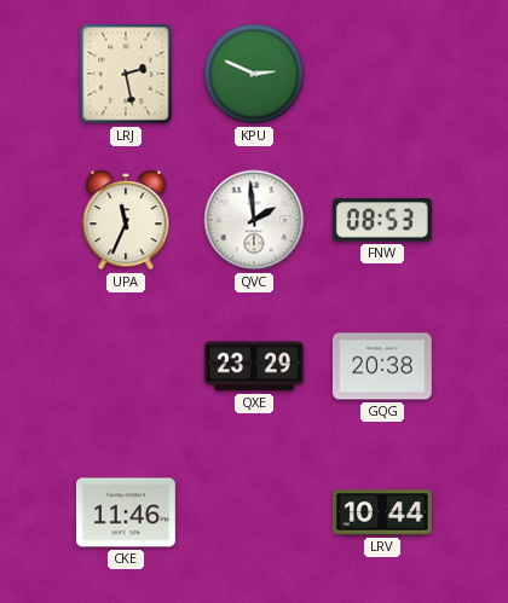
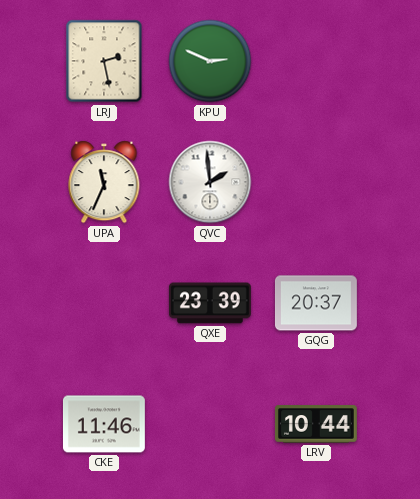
FNW: 08:53 -> none
QXE: 23:29 -> 23:39
GQG: 20:38 -> 20:37
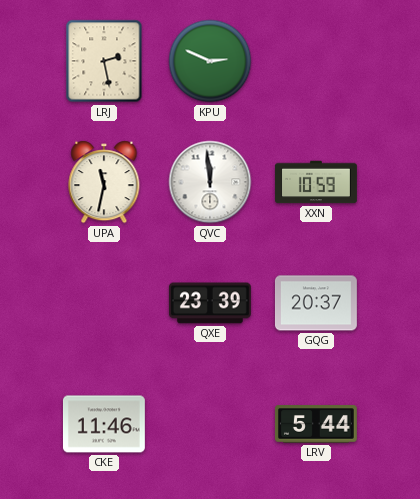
UPA: 11:34 -> 11:32
QVC: 1:59 -> 11:59
XXN: none -> 10:59
LRV: 10:44 -> 5:44
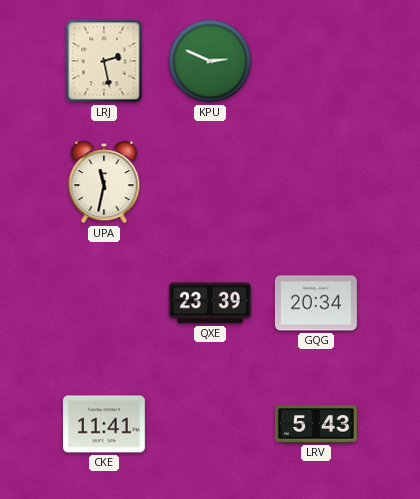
QVC: 11:59 -> none
XXN: 10:59 -> none
GQG: 20:37 -> 20:34
CKE: 11:46 -> 11:41
LRV: 5:44 -> 5:43
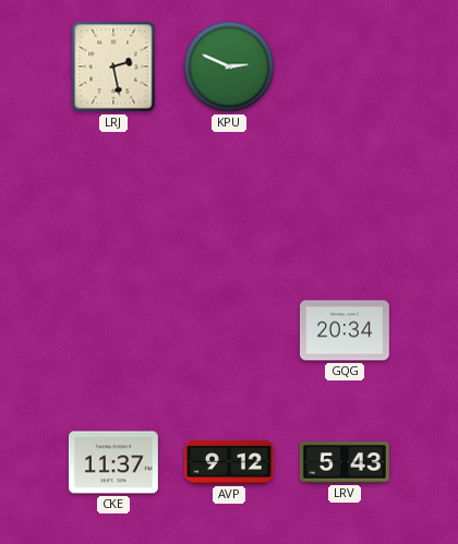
UPA: 11:32 -> none
QXE: 23:39 -> none
CKE: 11:41 -> 11:37
AVP: none -> 9:12
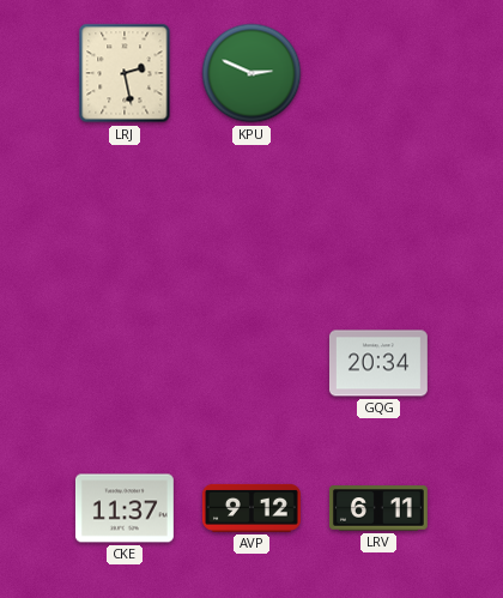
LRV: 5:43 -> 6:11
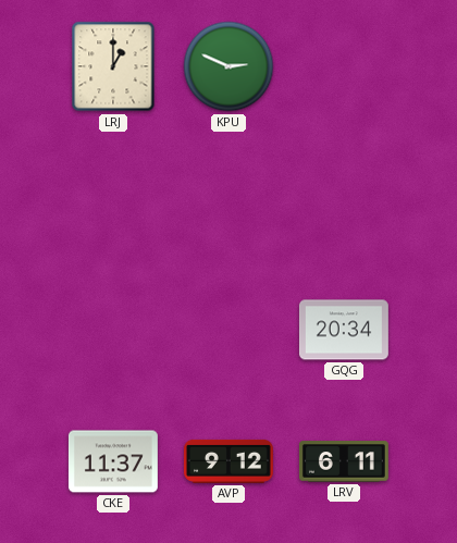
LRJ: 2:28 -> 1:00
